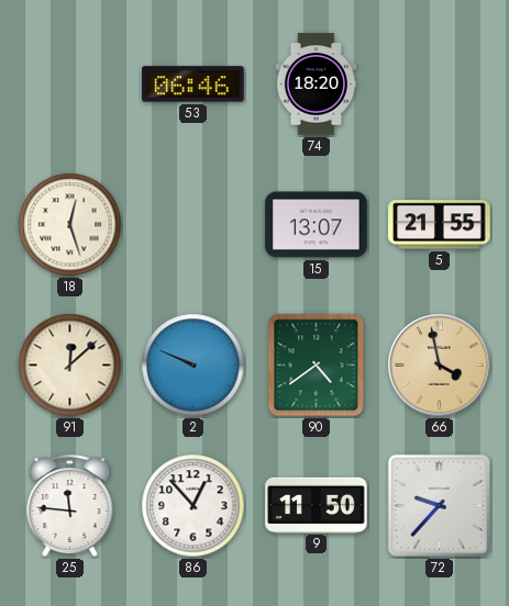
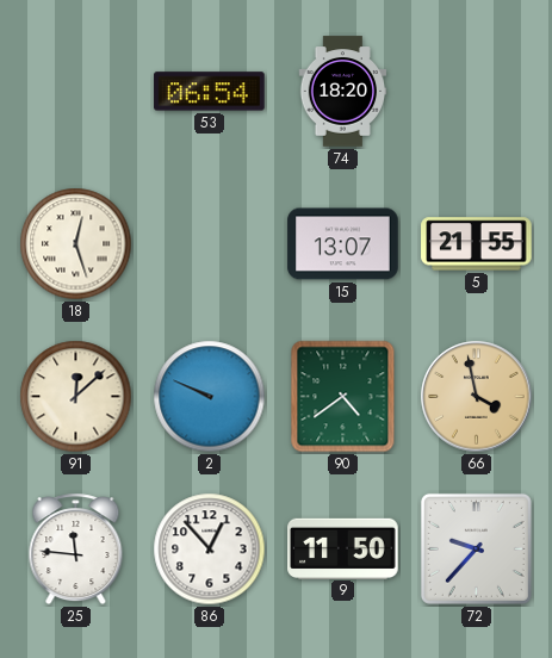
53: 06:46 -> 06:54
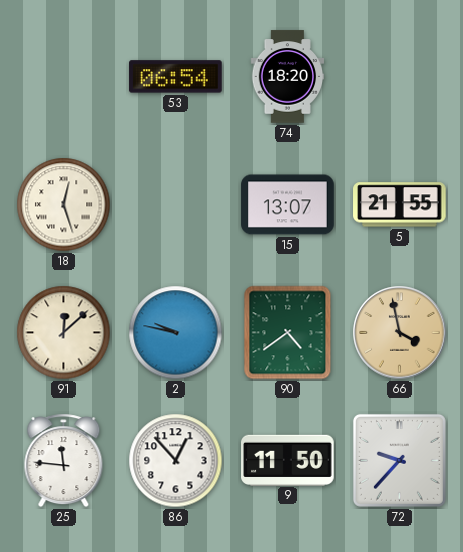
2: 9:49 -> 9:47
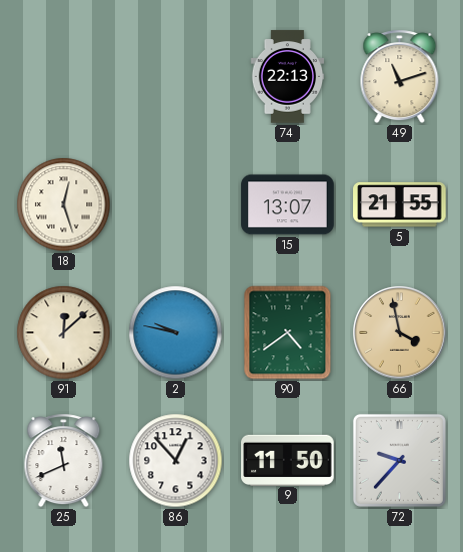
53: 06:54 -> none
74: 18:20 -> 22:13
49: none -> 11:12
25: 11:46 -> 11:41
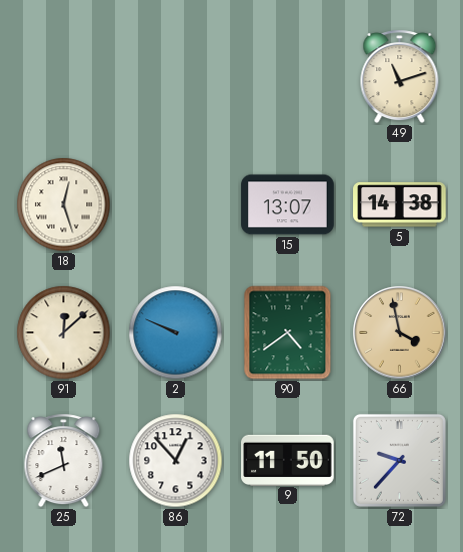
74: 22:13 -> none
5: 21:55 -> 14:38
2: 9:47 -> 9:49
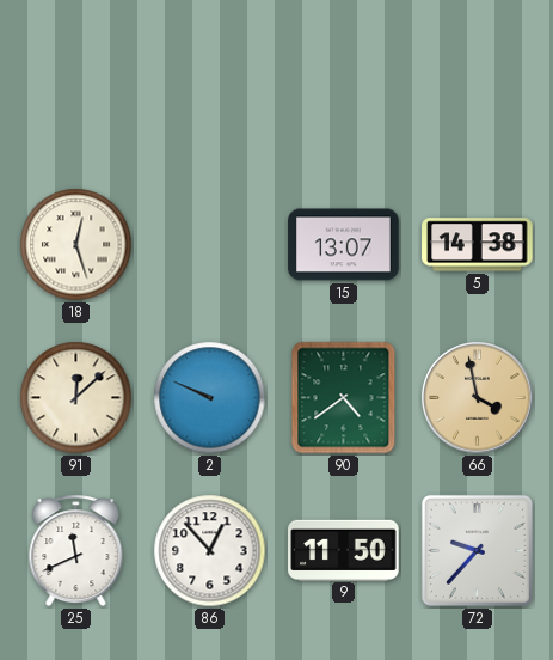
49: 11:12 -> none
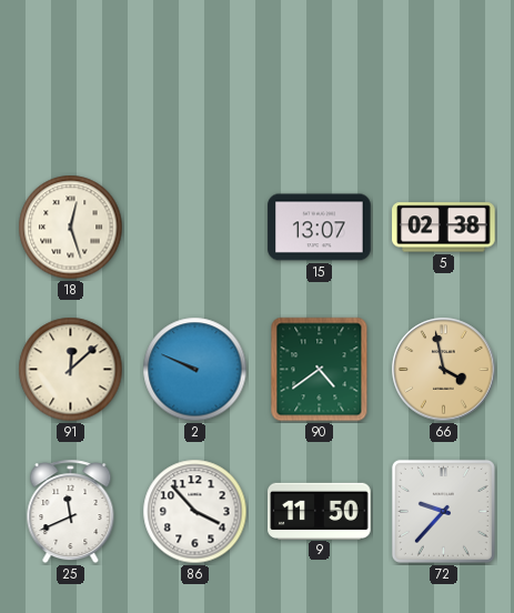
5: 14:38 -> 02:38
86: 12:53 -> 3:53
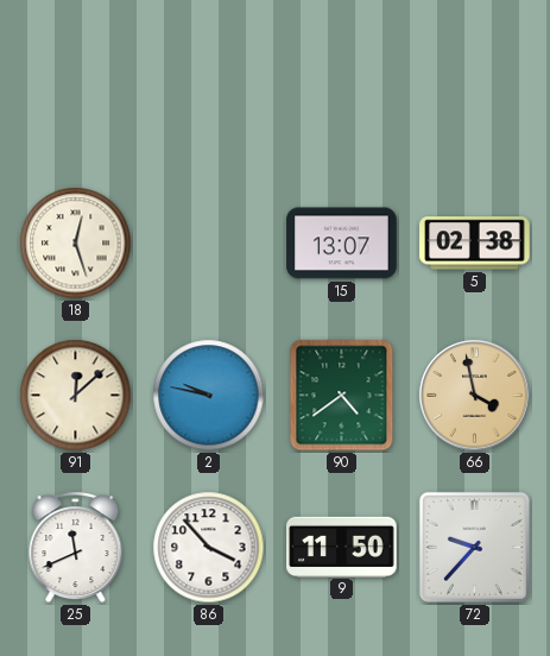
2: 9:49 -> 9:47
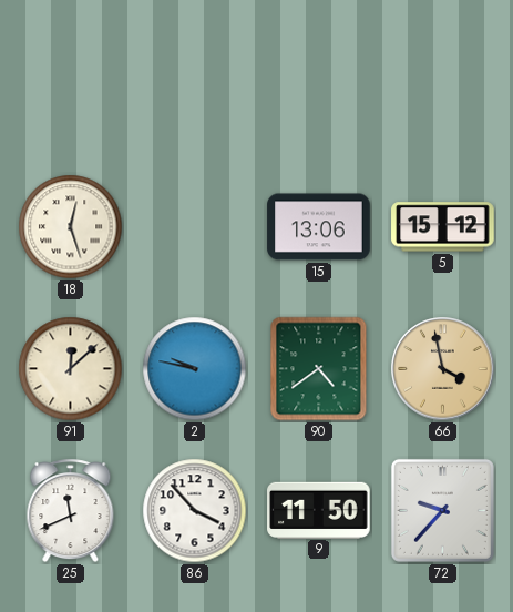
15: 13:07 -> 13:06
5: 02:38 -> 15:12
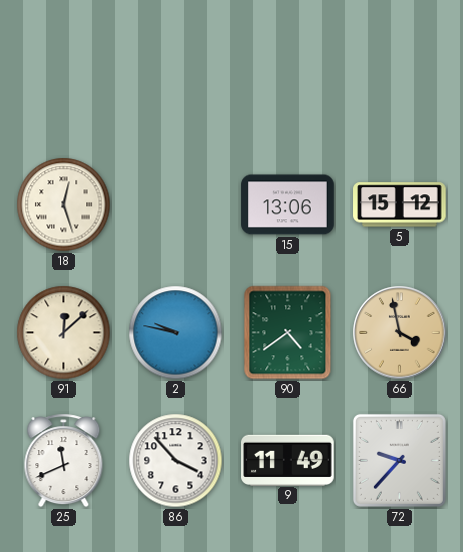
9: 11:50 -> 11:49
